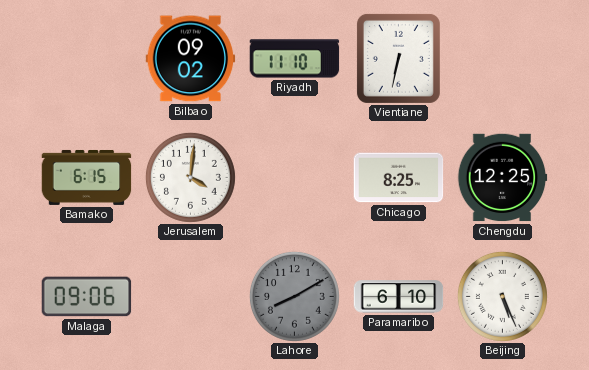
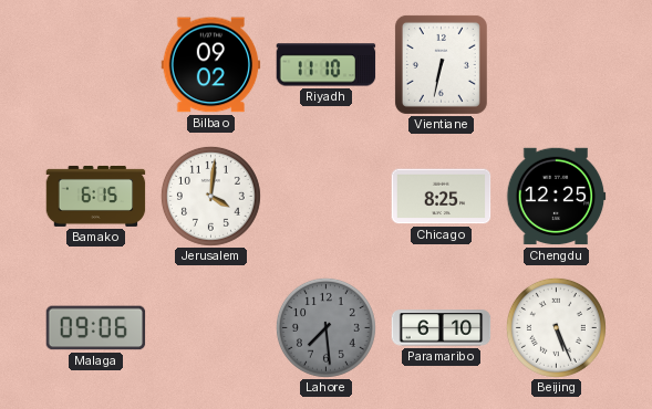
Lahore: 8:10 -> 7:29
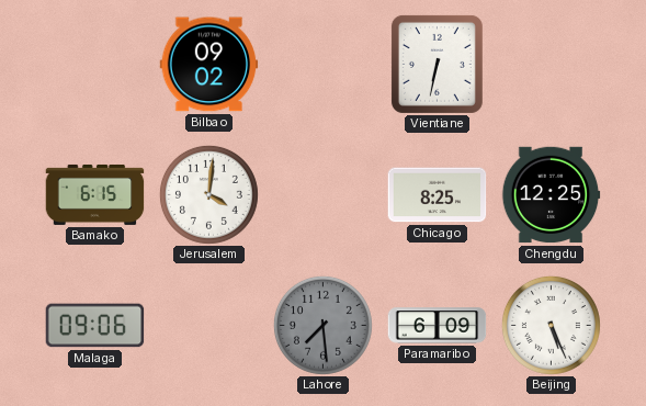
Riyadh: 11:10 -> none
Paramaribo: 6:10 -> 6:09
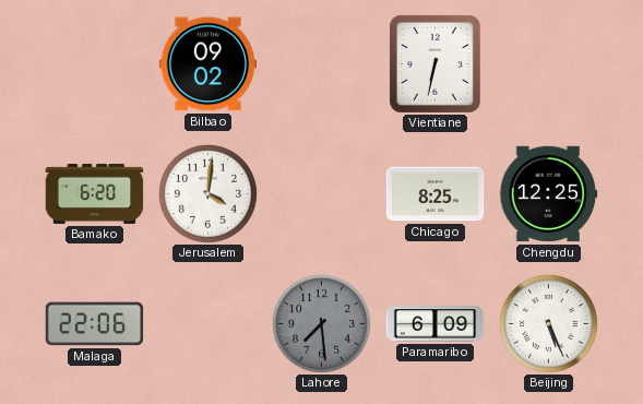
Bamako: 6:15 -> 6:20
Malaga: 09:06 -> 22:06
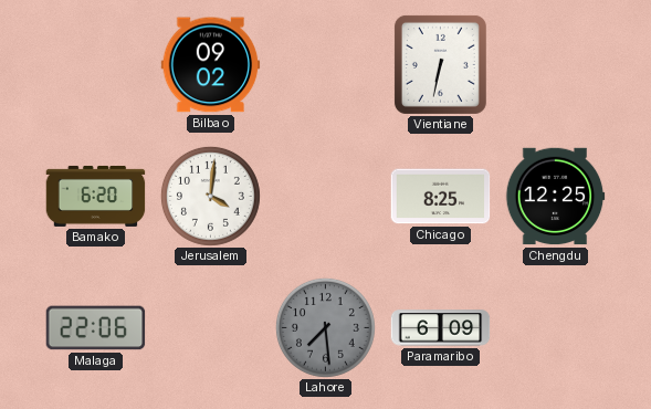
Beijing: 5:26 -> none
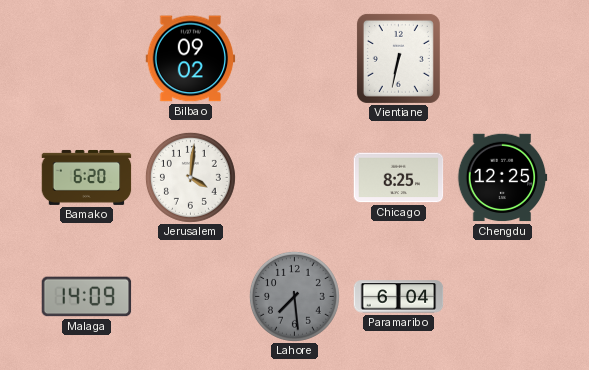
Malaga: 22:06 -> 14:09
Paramaribo: 6:09 -> 6:04
